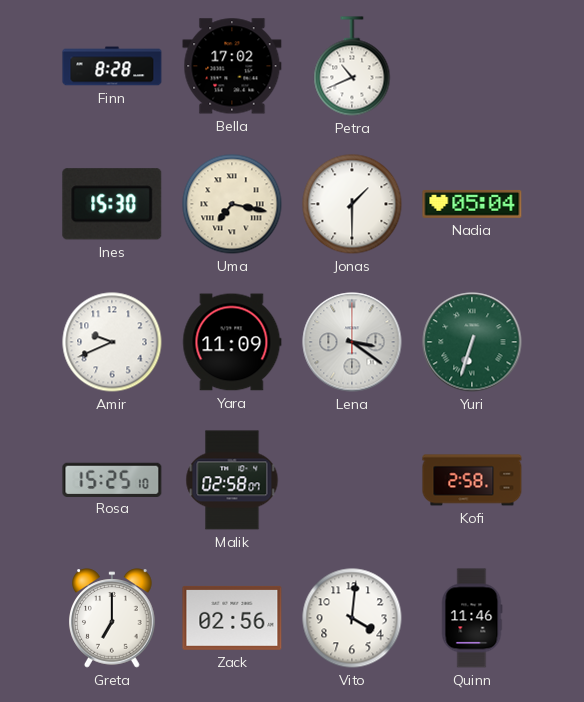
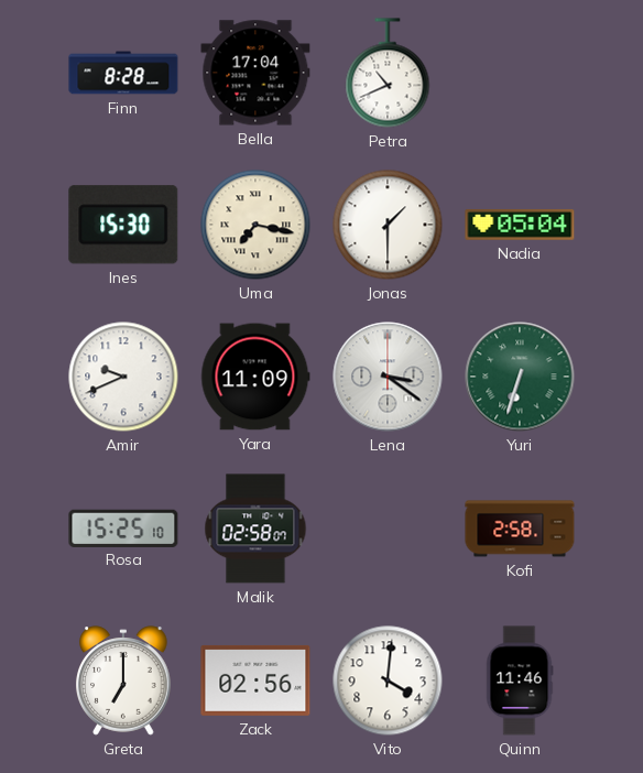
Bella: 17:02 -> 17:04
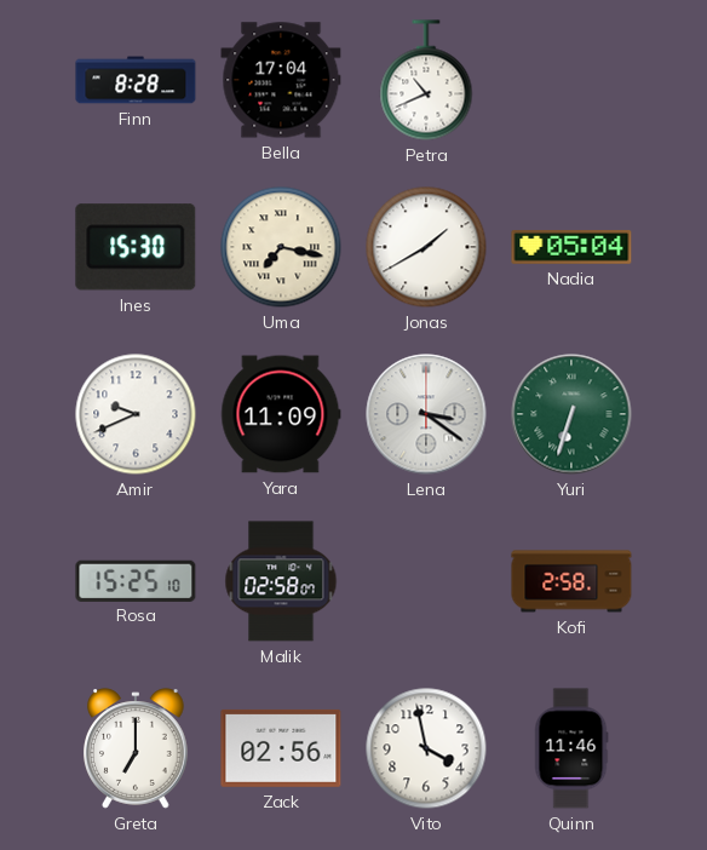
Jonas: 1:30 -> 1:40
Vito: 4:01 -> 3:58
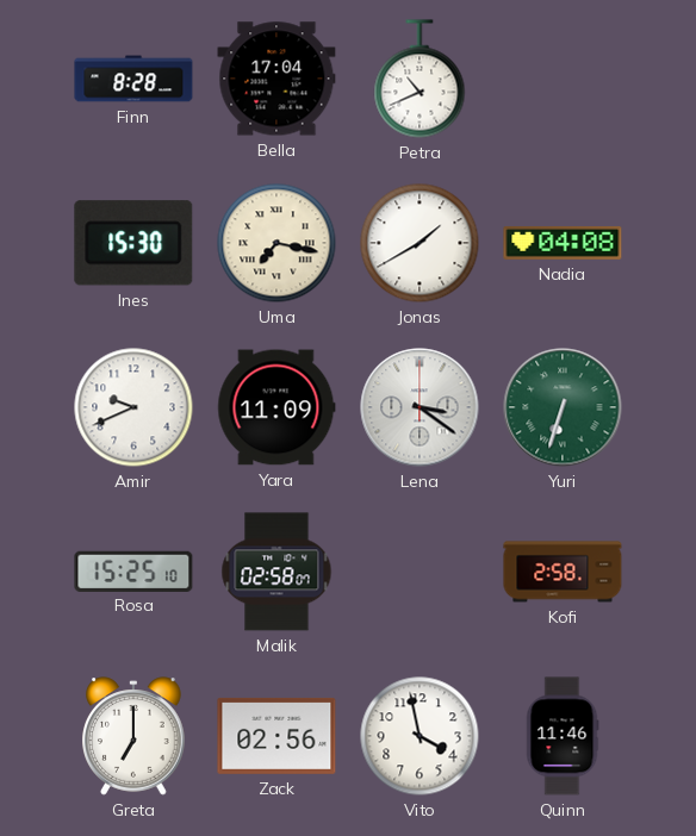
Nadia: 05:04 -> 04:08
